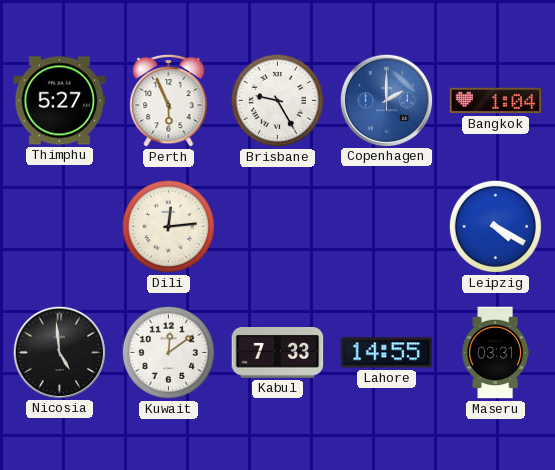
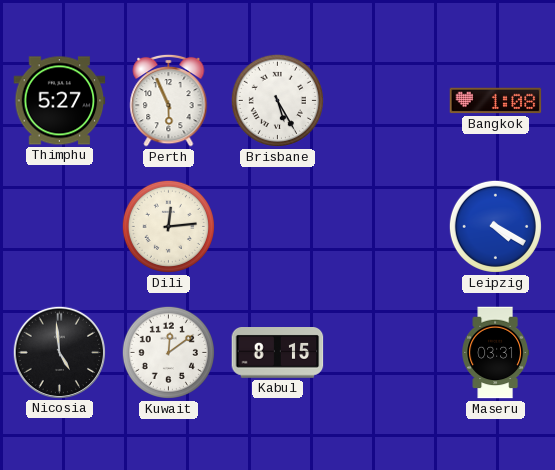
Brisbane: 9:25 -> 5:25
Copenhagen: 2:00 -> none
Bangkok: 1:04 -> 1:08
Kabul: 7:33 -> 8:15
Lahore: 14:55 -> none
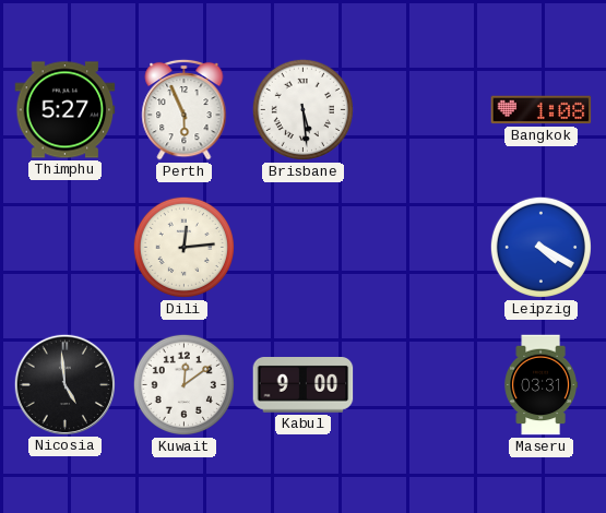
Brisbane: 5:25 -> 5:29
Kabul: 8:15 -> 9:00
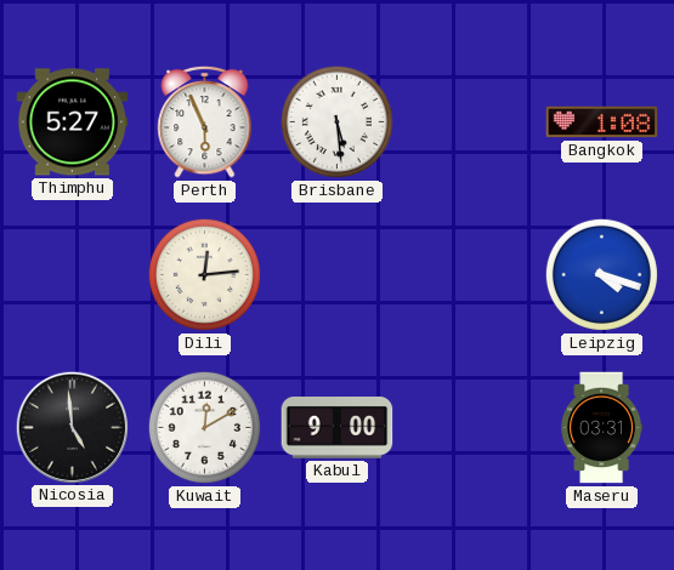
Leipzig: 4:20 -> 4:18
Kuwait: 12:09 -> 12:10
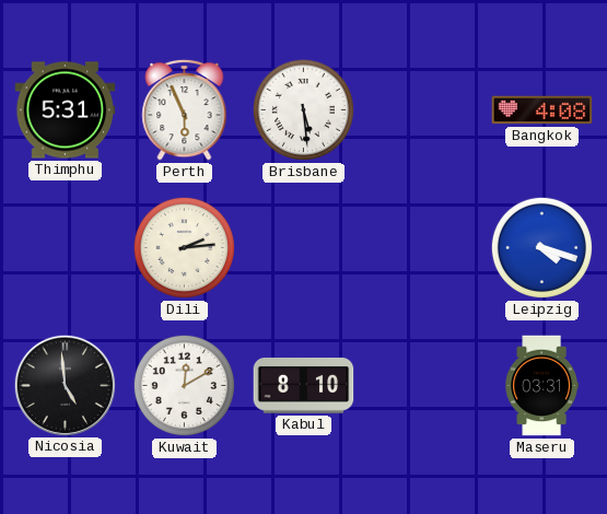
Thimphu: 5:27 -> 5:31
Bangkok: 1:08 -> 4:08
Dili: 12:14 -> 2:14
Kabul: 9:00 -> 8:10
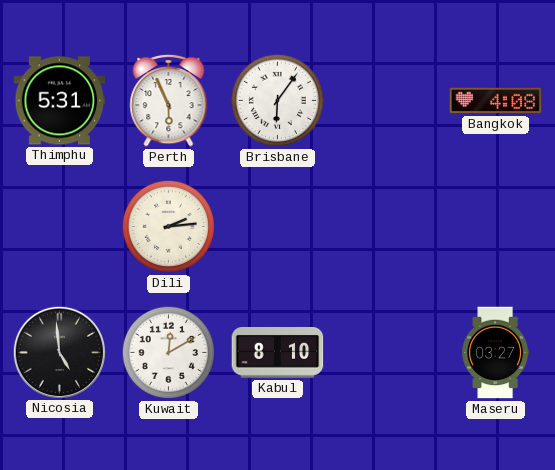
Brisbane: 5:29 -> 6:06
Leipzig: 4:18 -> none
Maseru: 03:31 -> 03:27
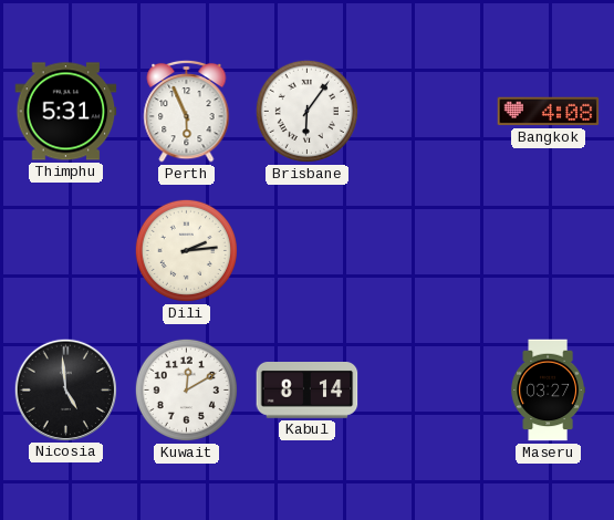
Kabul: 8:10 -> 8:14
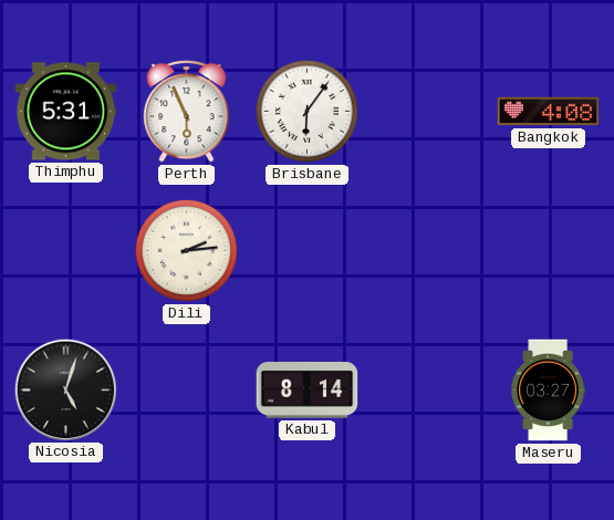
Nicosia: 4:59 -> 5:03
Kuwait: 12:10 -> none
